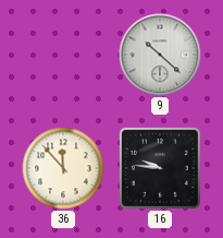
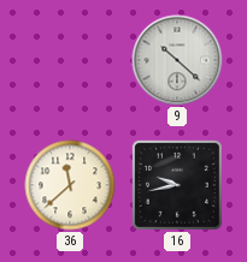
36: 11:53 -> 11:38
16: 9:46 -> 9:43
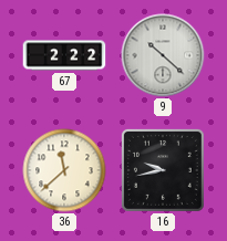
67: none -> 2:22
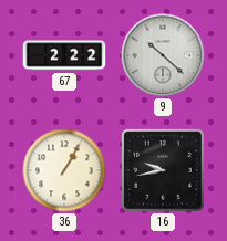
36: 11:38 -> 1:05
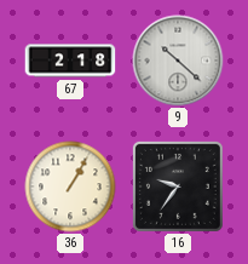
67: 2:22 -> 2:18
16: 9:43 -> 9:36
